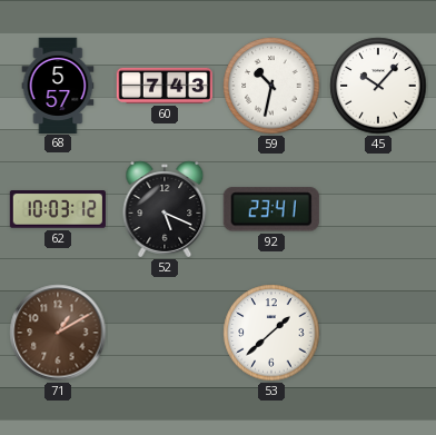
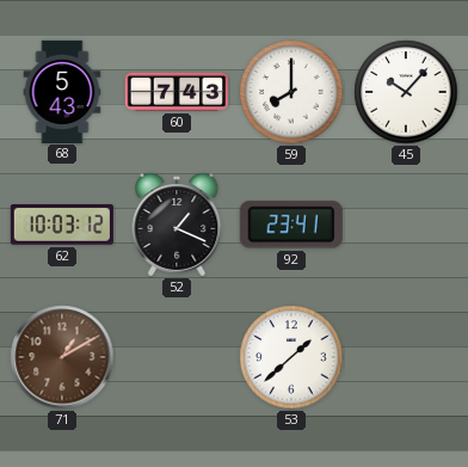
68: 5:57 -> 5:43
59: 10:32 -> 8:00
52: 5:19 -> 1:19
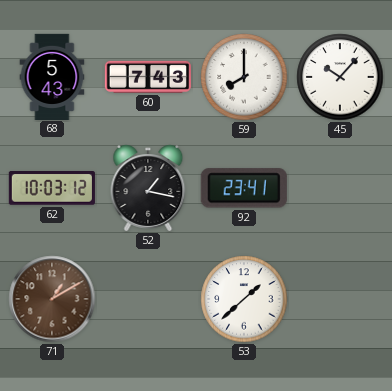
52: 1:19 -> 1:17
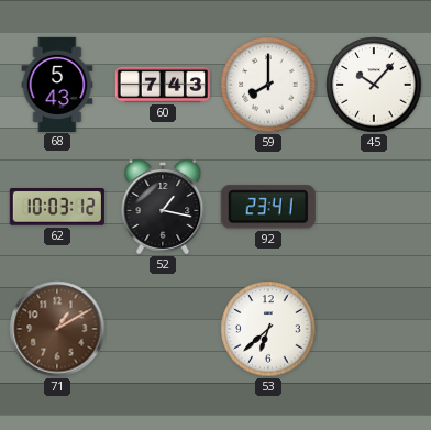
53: 1:38 -> 6:38
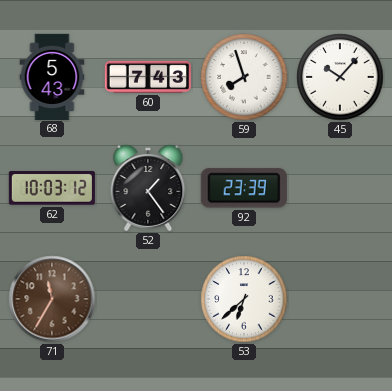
59: 8:00 -> 7:57
52: 1:17 -> 1:24
92: 23:41 -> 23:39
71: 1:10 -> 11:35
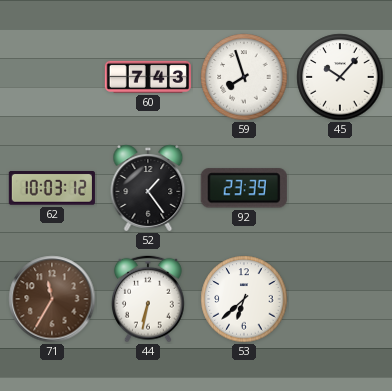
68: 5:43 -> none
44: none -> 6:32
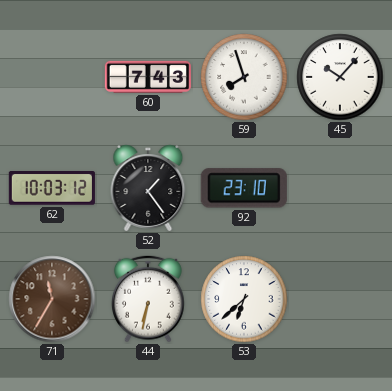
92: 23:39 -> 23:10
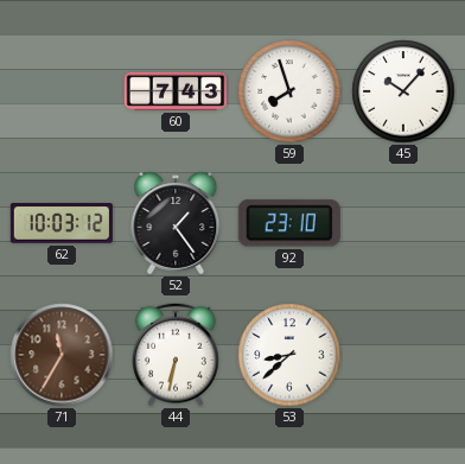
53: 6:38 -> 8:38
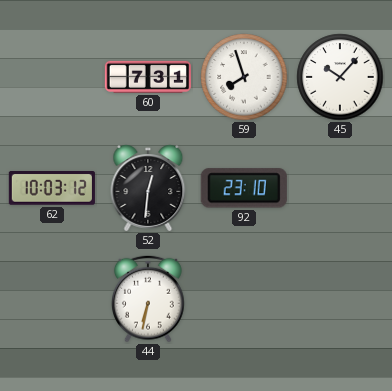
60: 7:43 -> 7:31
52: 1:24 -> 12:31
71: 11:35 -> none
53: 8:38 -> none
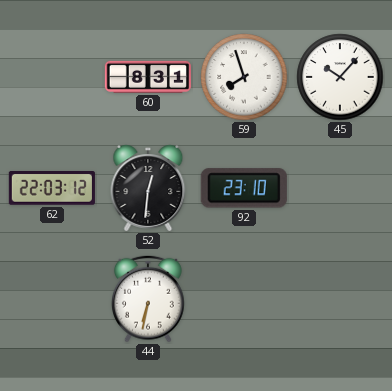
60: 7:31 -> 8:31
62: 10:03 -> 22:03
